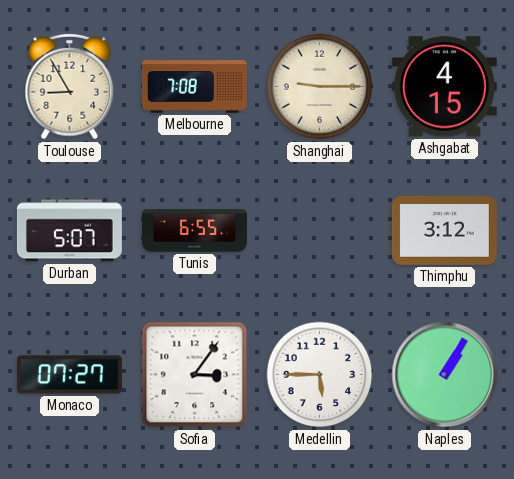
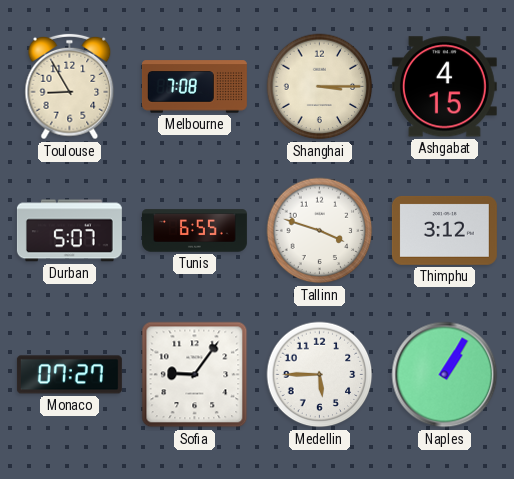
Shanghai: 9:15 -> 3:15
Tallinn: none -> 3:48
Sofia: 3:06 -> 9:06
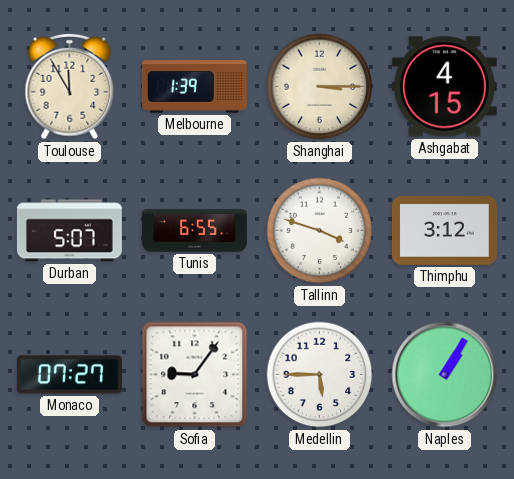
Toulouse: 8:55 -> 11:55
Melbourne: 7:08 -> 1:39
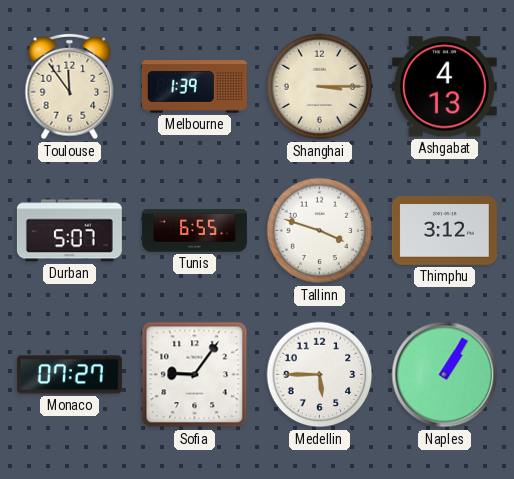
Toulouse: 11:55 -> 11:54
Ashgabat: 4:15 -> 4:13
